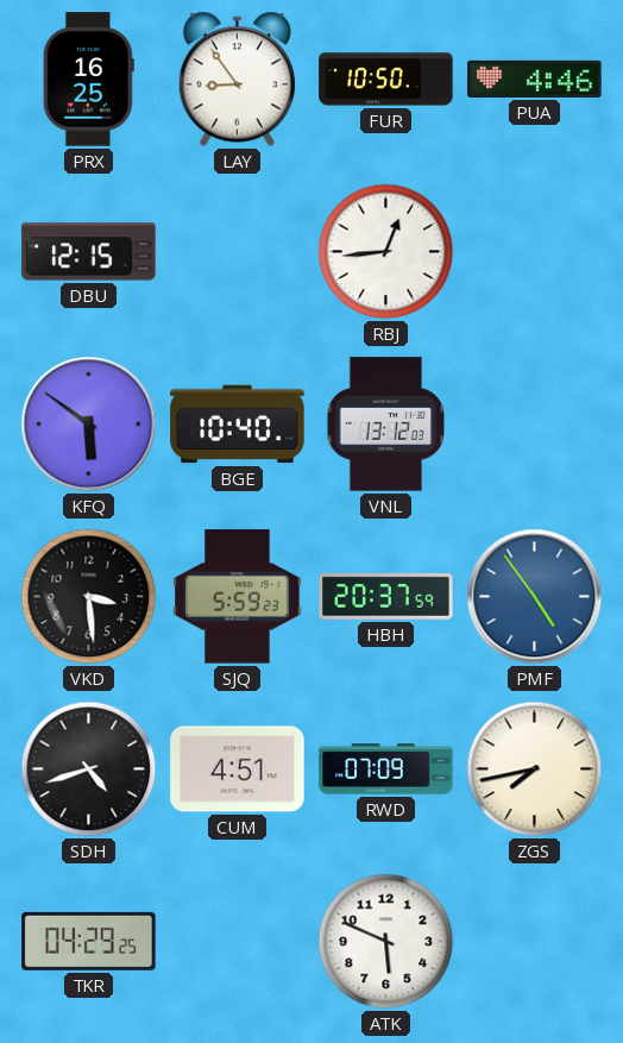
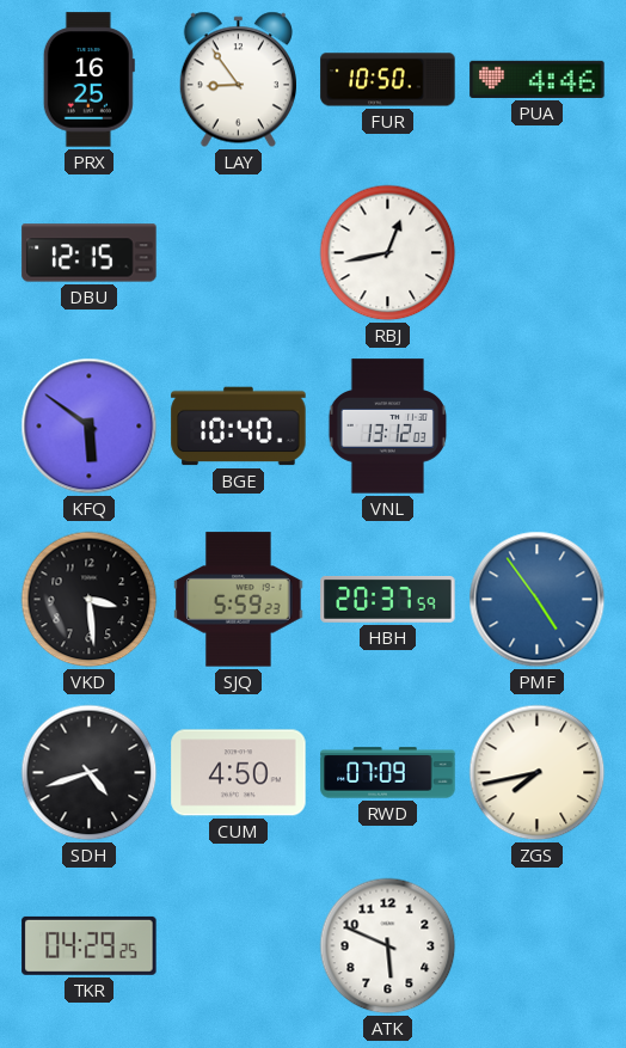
RBJ: 12:44 -> 12:43
CUM: 4:51 -> 4:50
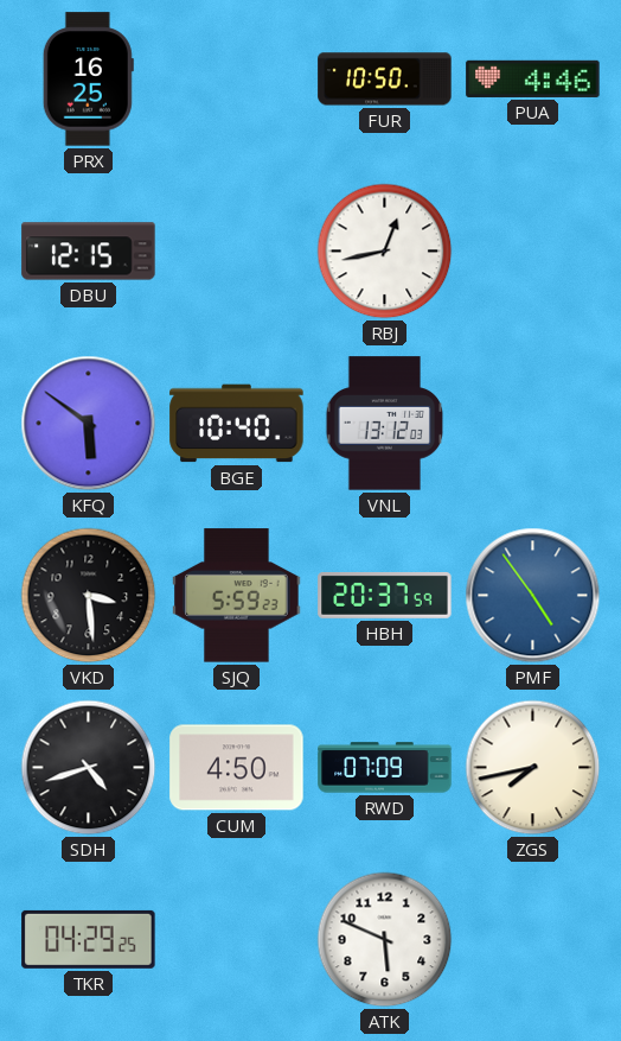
LAY: 8:54 -> none
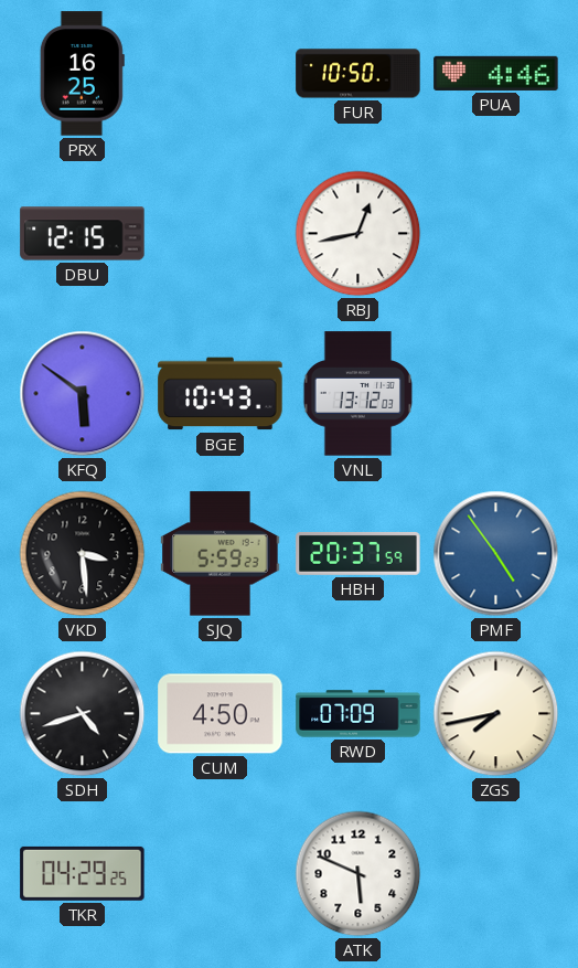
BGE: 10:40 -> 10:43
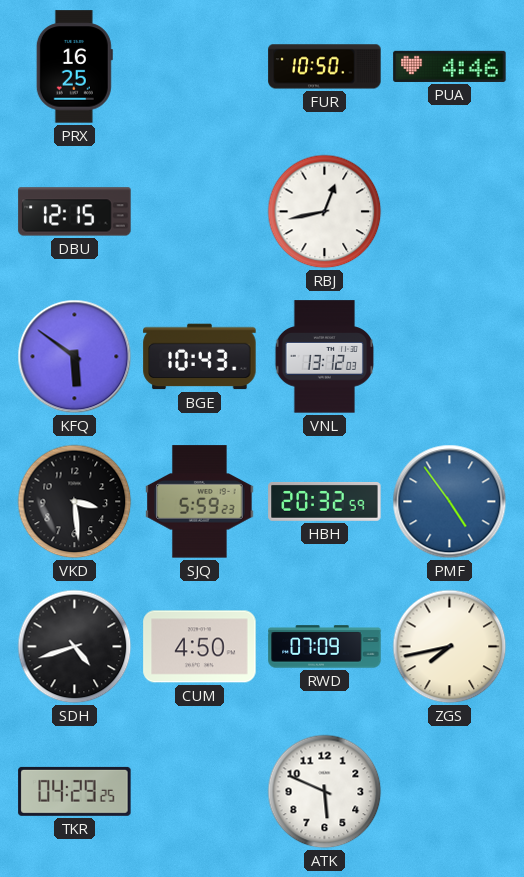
HBH: 20:37 -> 20:32
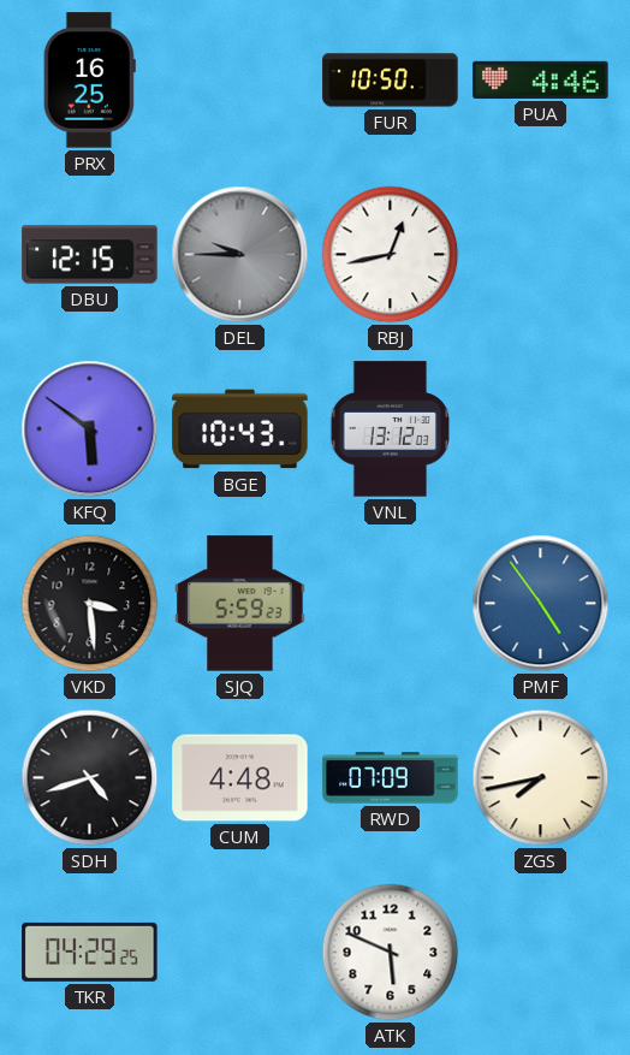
DEL: none -> 9:45
HBH: 20:32 -> none
CUM: 4:50 -> 4:48
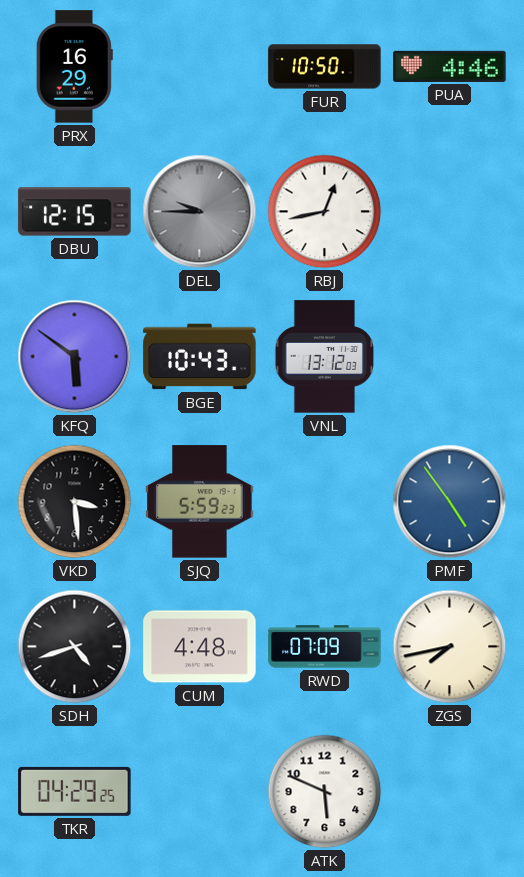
PRX: 16:25 -> 16:29
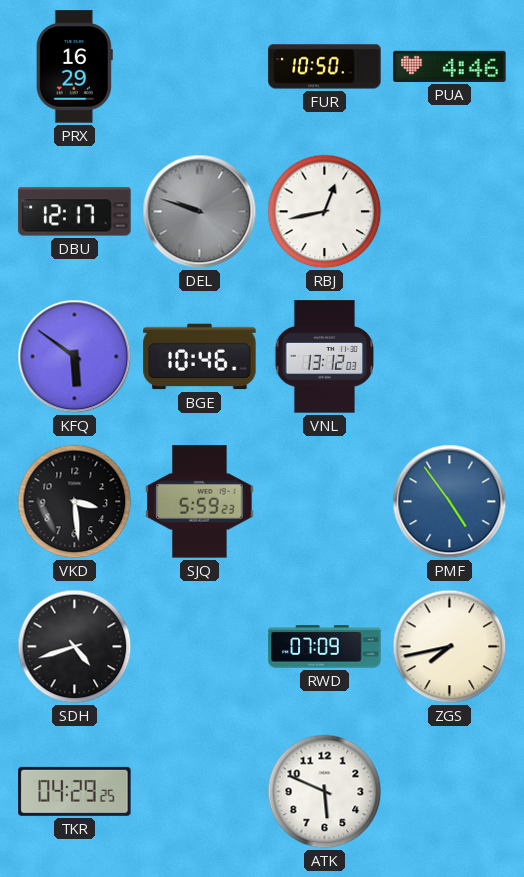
DBU: 12:15 -> 12:17
DEL: 9:45 -> 9:48
BGE: 10:43 -> 10:46
CUM: 4:48 -> none
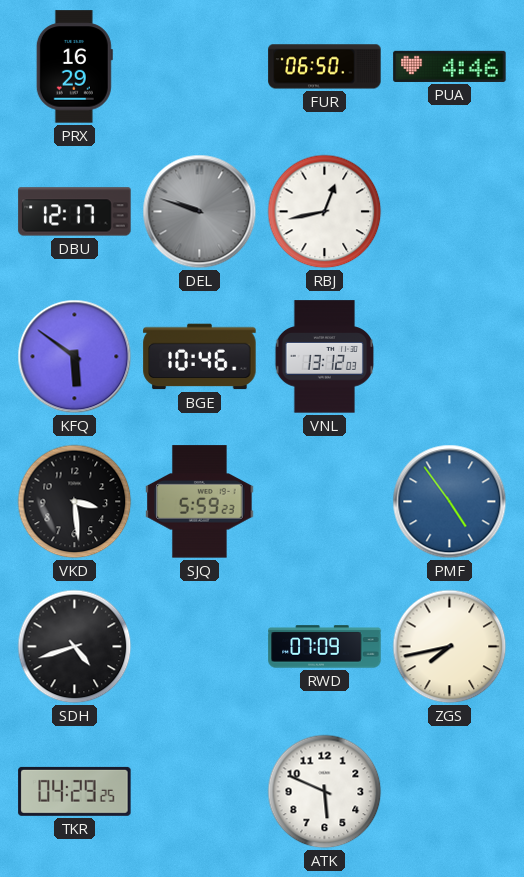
FUR: 10:50 -> 06:50
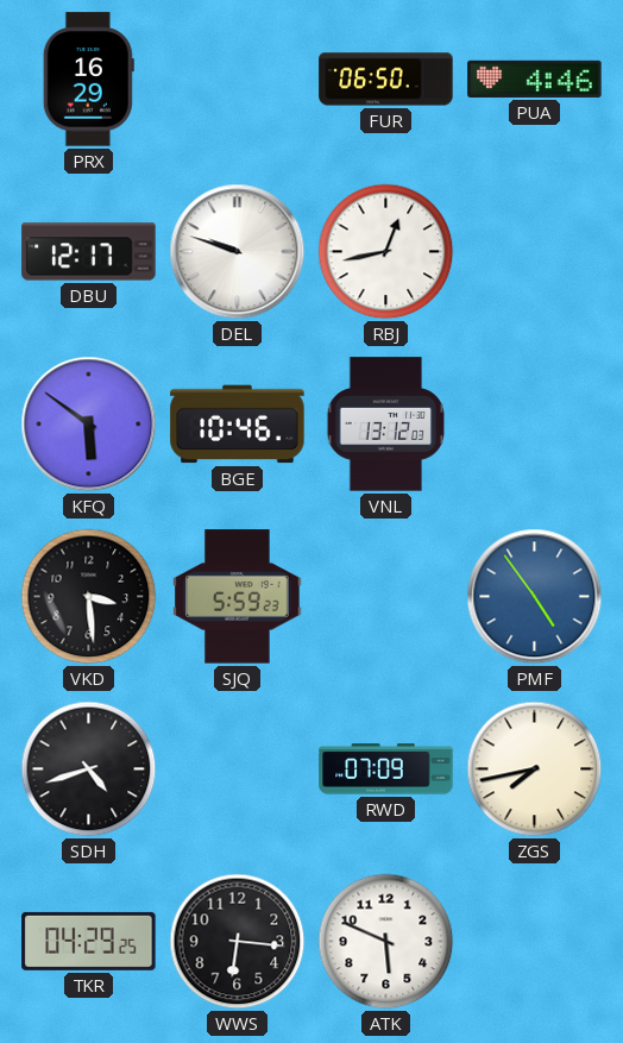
DEL dial: grey -> white
WWS: none -> 6:16
